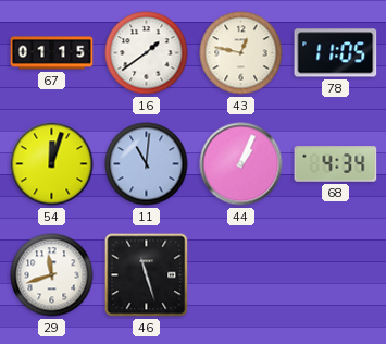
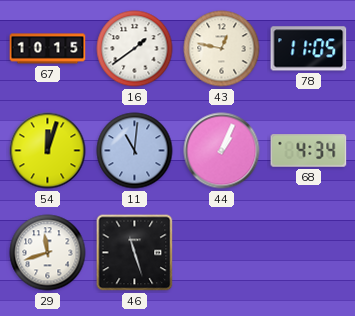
67: 01:15 -> 10:15
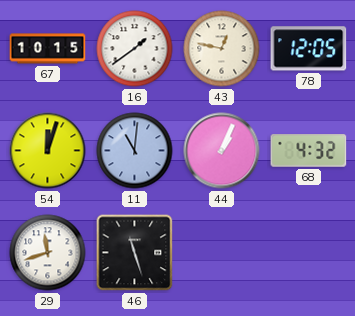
78: 11:05 -> 12:05
68: 4:34 -> 4:32
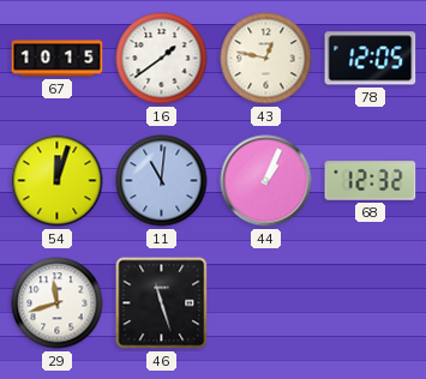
68: 4:32 -> 12:32
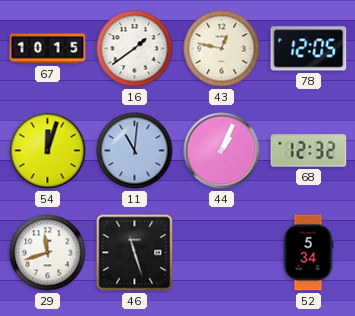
52: none -> 5:34
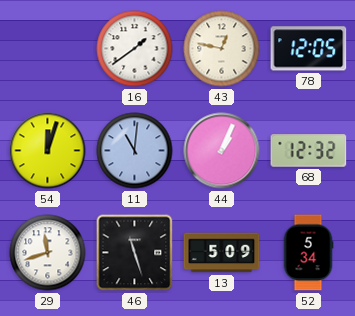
67: 10:15 -> none
13: none -> 5:09
